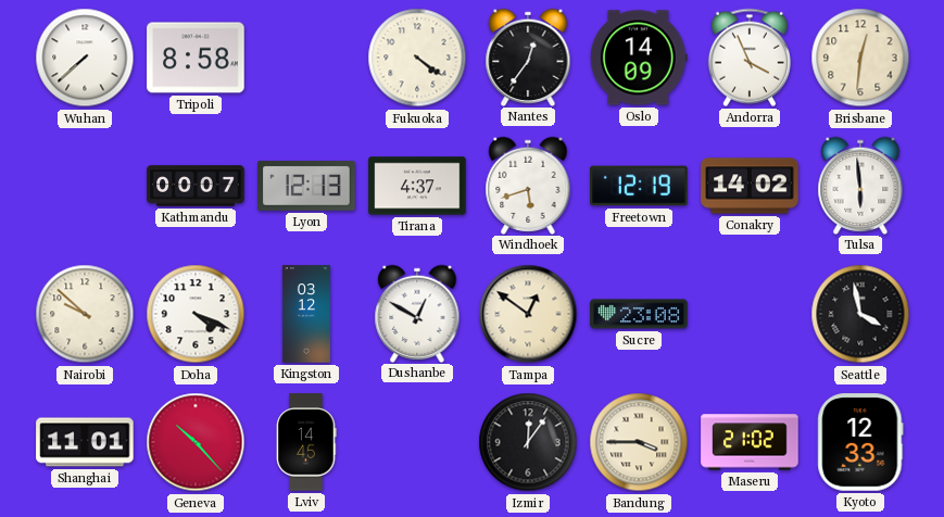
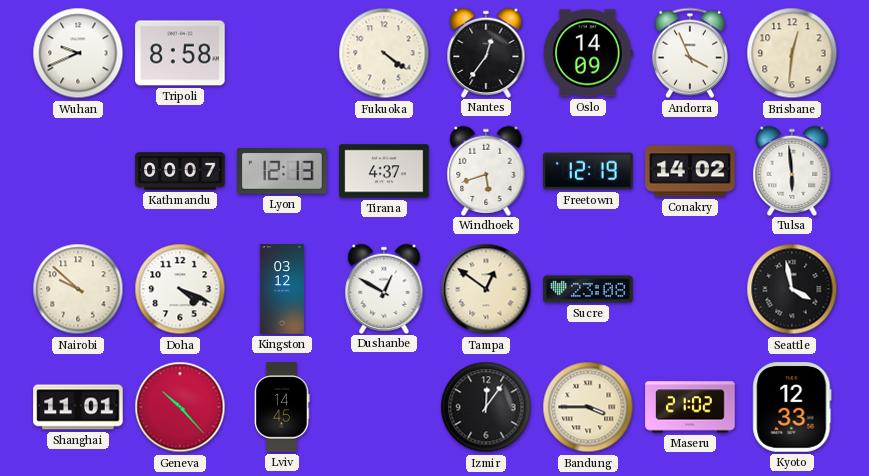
Wuhan: 7:38 -> 9:41
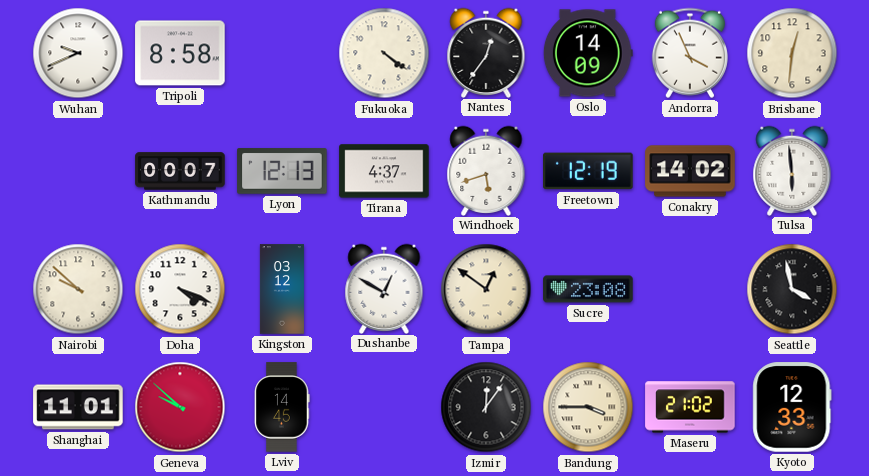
Geneva: 10:23 -> 9:52
